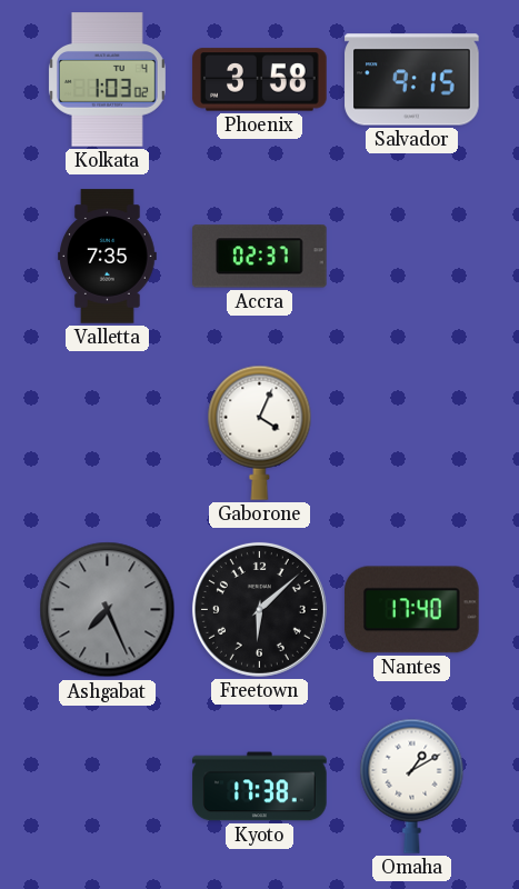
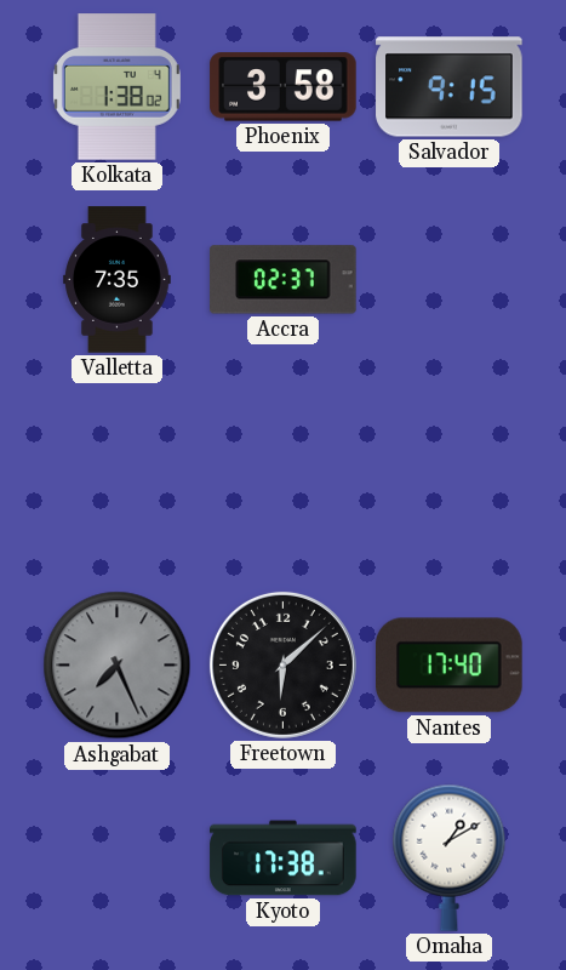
Kolkata: 1:03 -> 1:38
Gaborone: 4:04 -> none
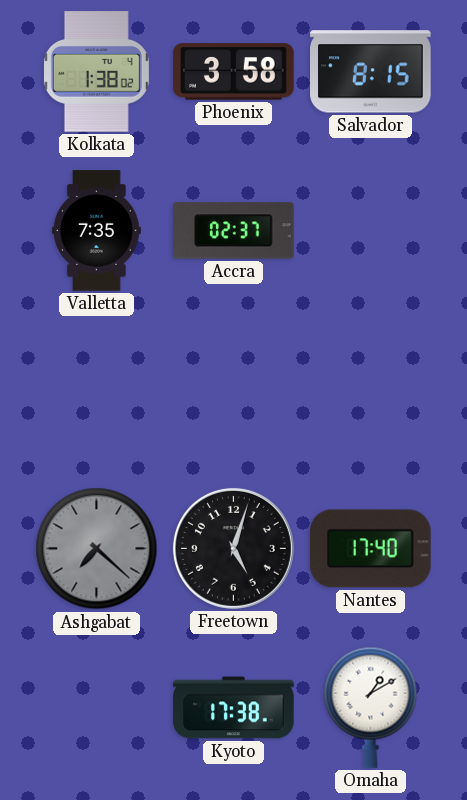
Salvador: 9:15 -> 8:15
Ashgabat: 7:26 -> 7:22
Freetown: 6:08 -> 5:03
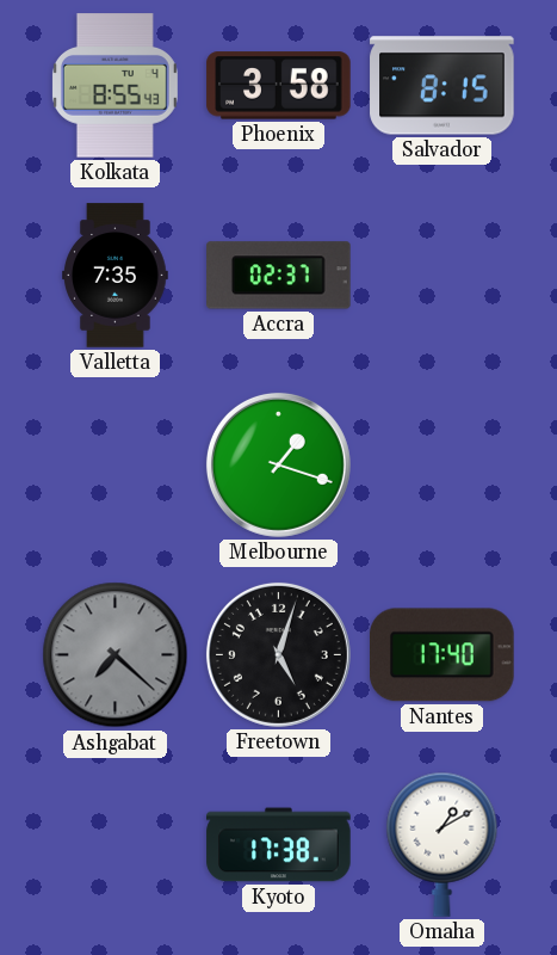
Kolkata: 1:38 -> 8:55
Melbourne: none -> 1:18
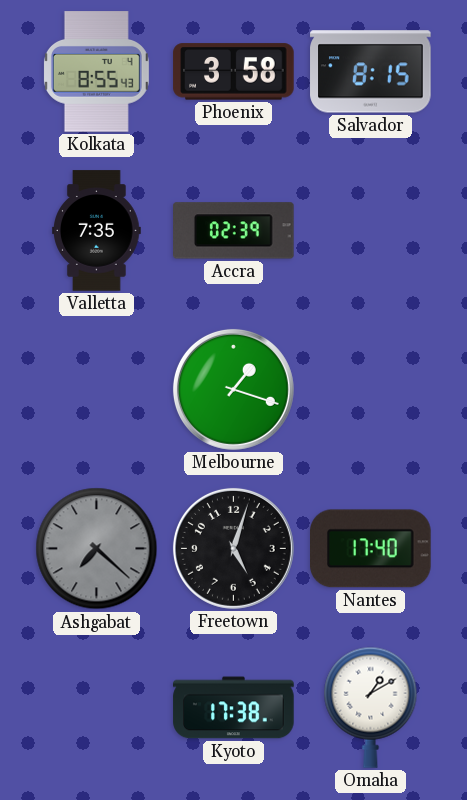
Accra: 02:37 -> 02:39
